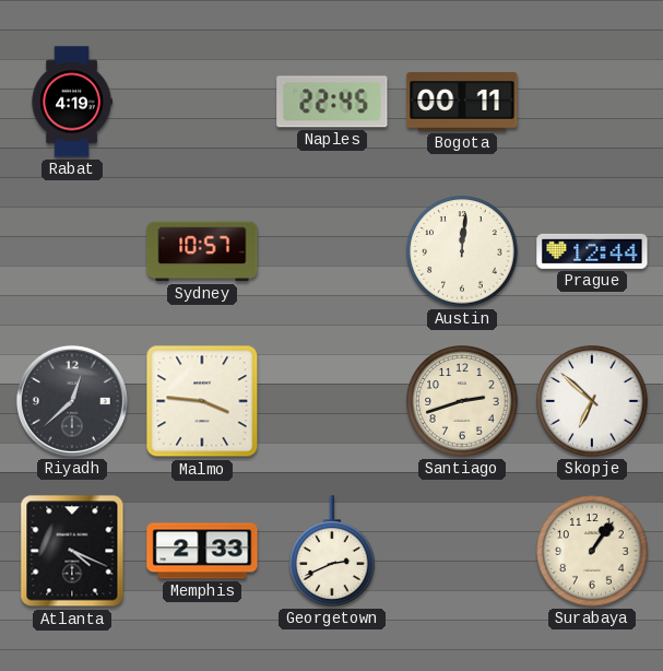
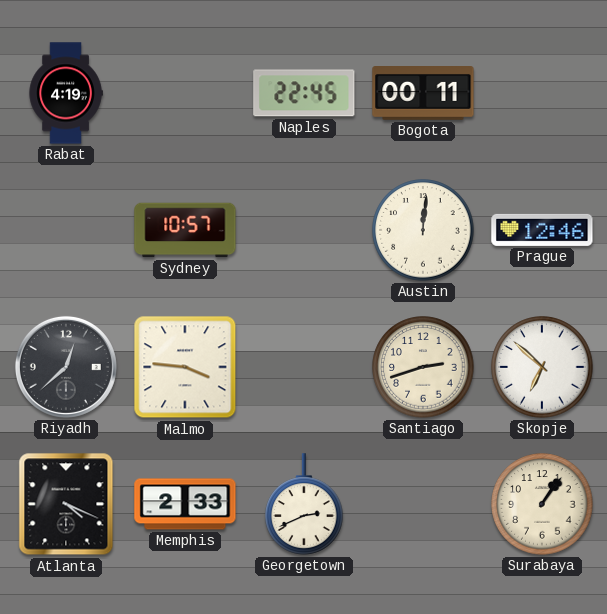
Prague: 12:44 -> 12:46
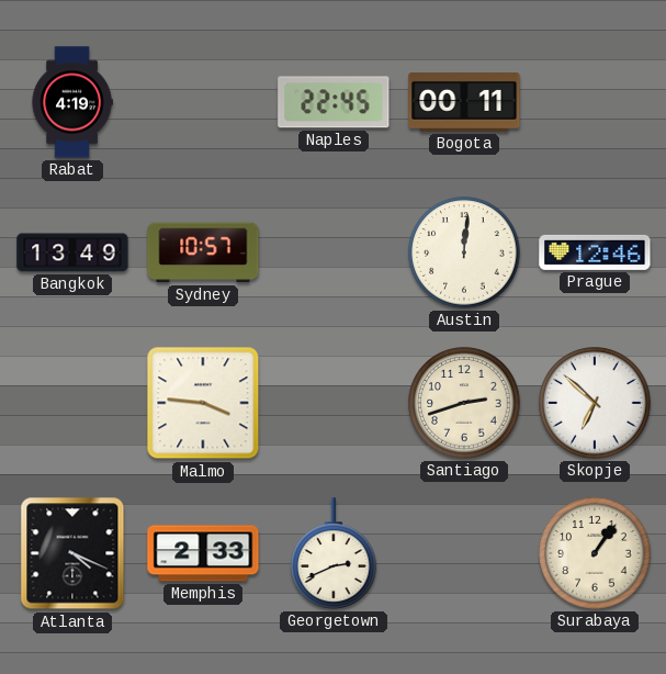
Bangkok: none -> 13:49
Riyadh: 12:38 -> none
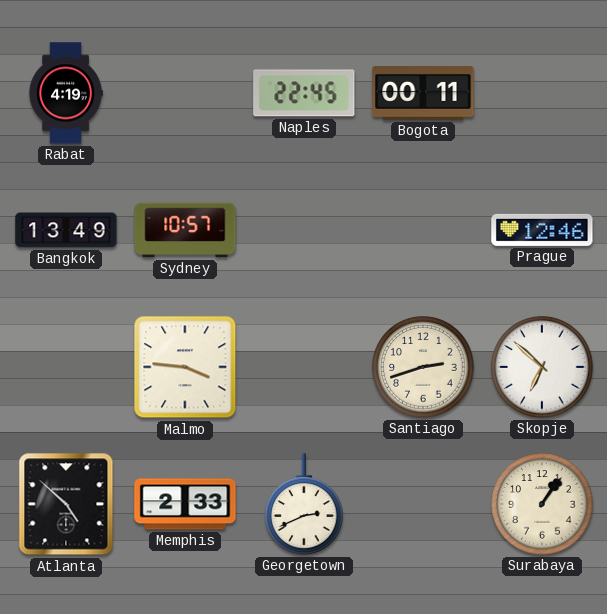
Austin: 12:01 -> none
Atlanta: 4:19 -> 4:52
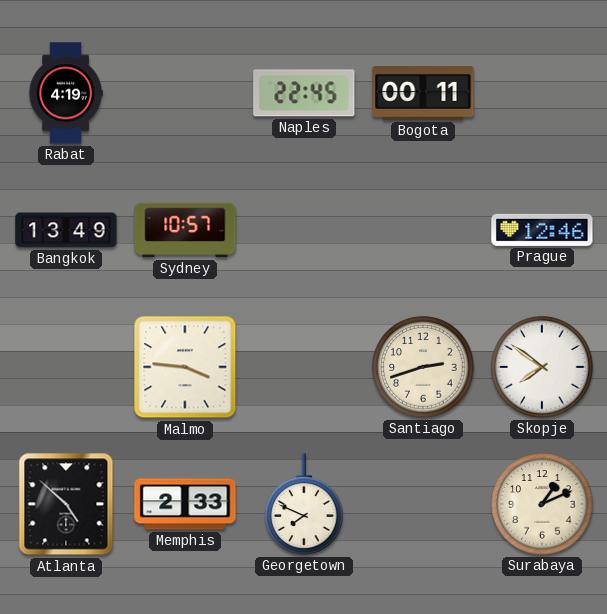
Skopje: 6:52 -> 7:51
Georgetown: 2:41 -> 7:49
Surabaya: 1:06 -> 1:11
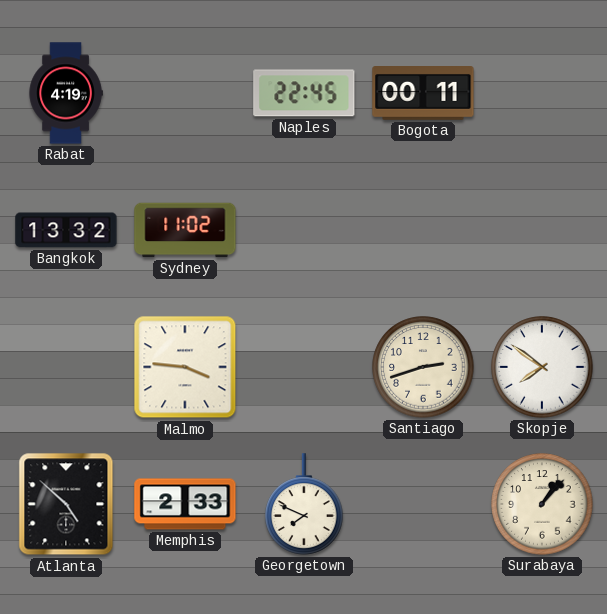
Bangkok: 13:49 -> 13:32
Sydney: 10:57 -> 11:02
Prague: 12:46 -> none
Surabaya: 1:11 -> 1:07
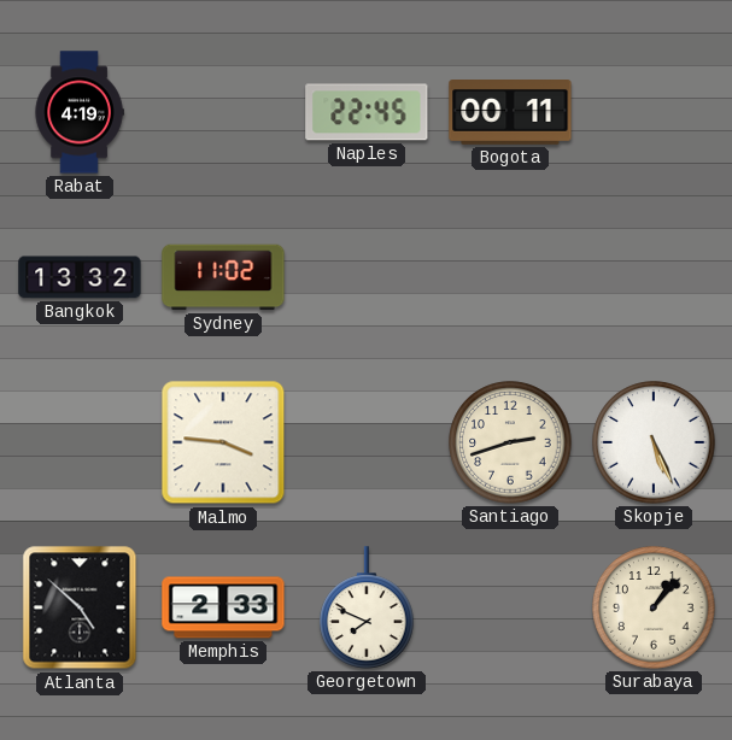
Skopje: 7:51 -> 5:26
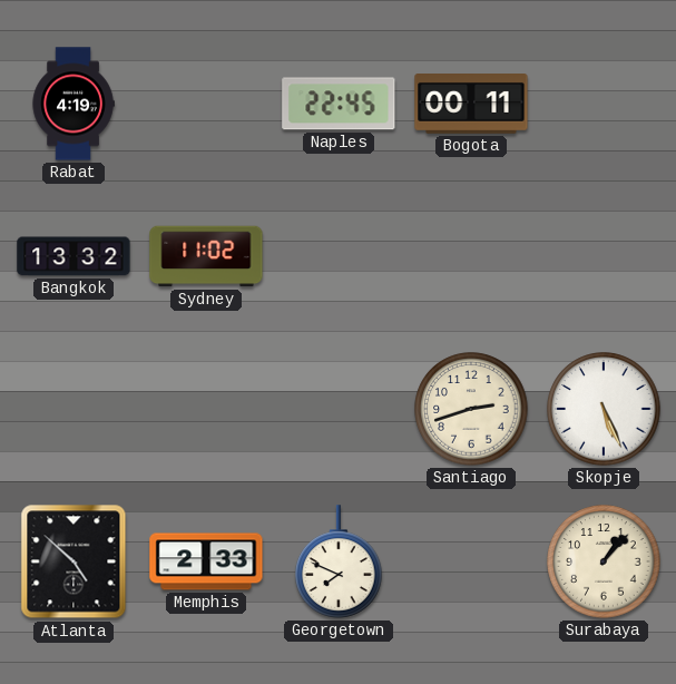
Malmo: 3:46 -> none
